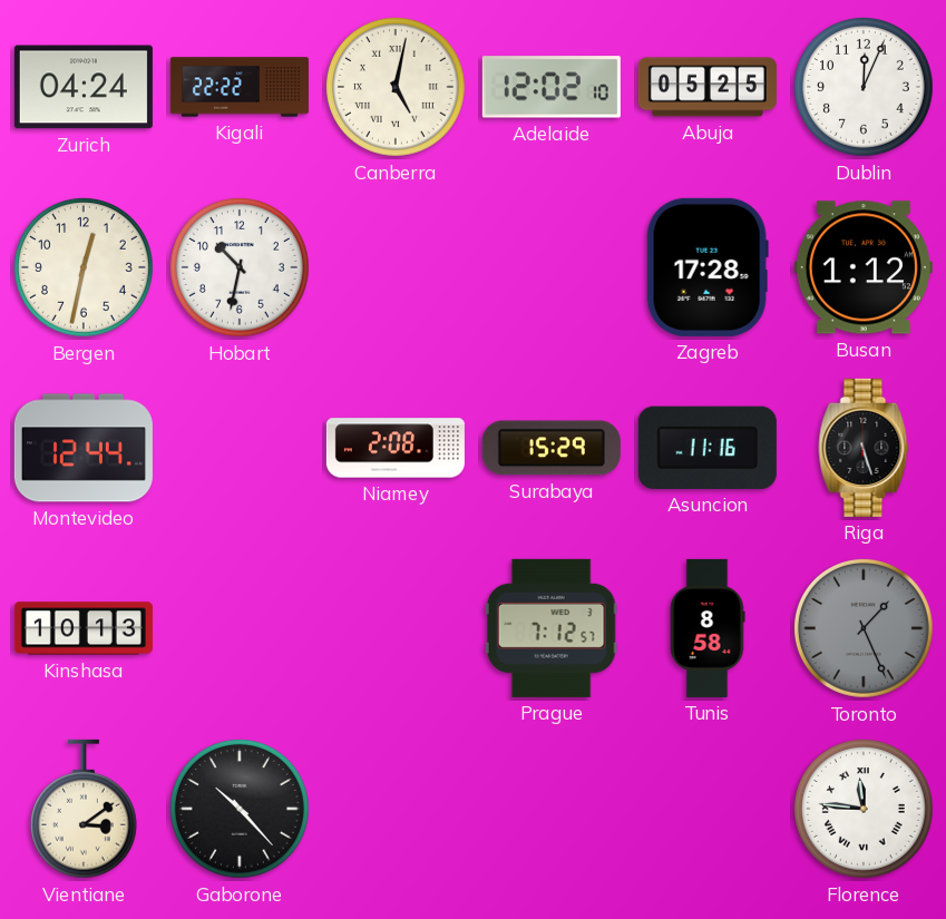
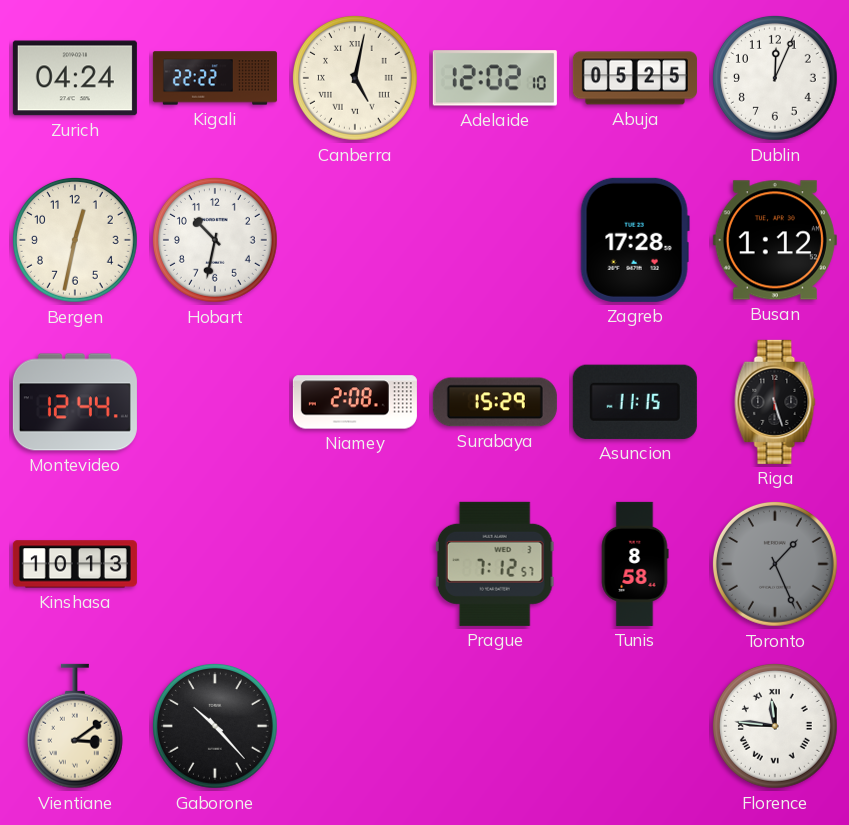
Asuncion: 11:16 -> 11:15
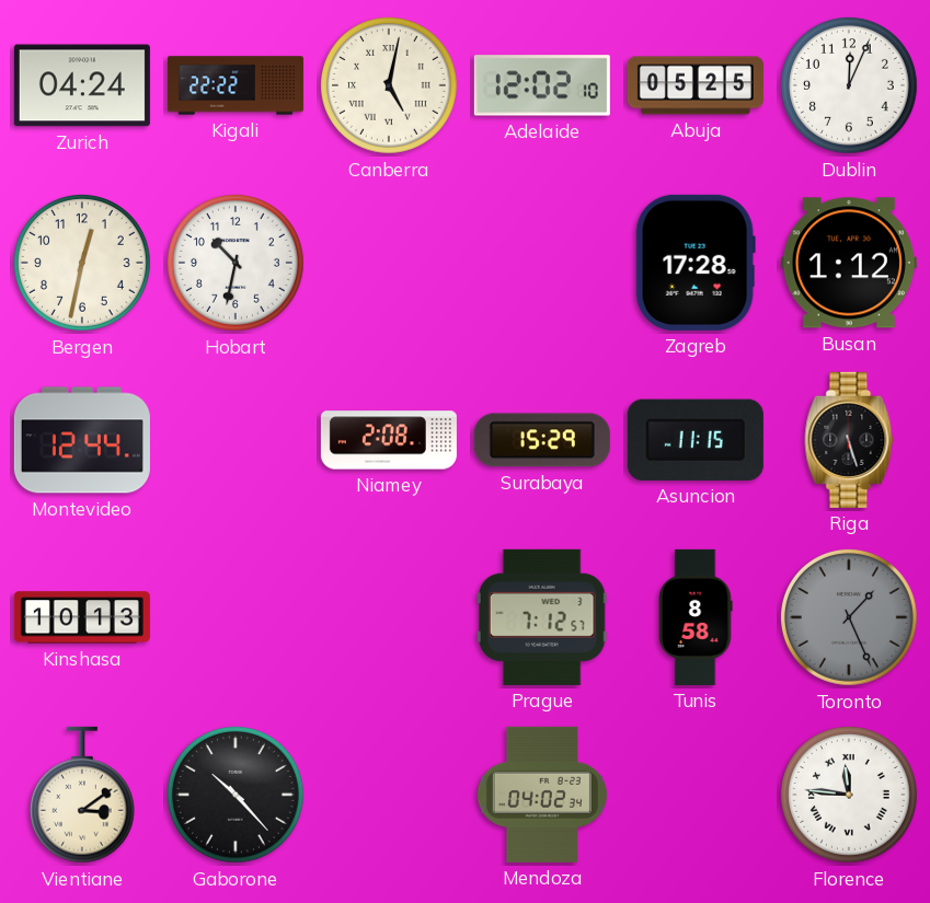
Mendoza: none -> 04:02
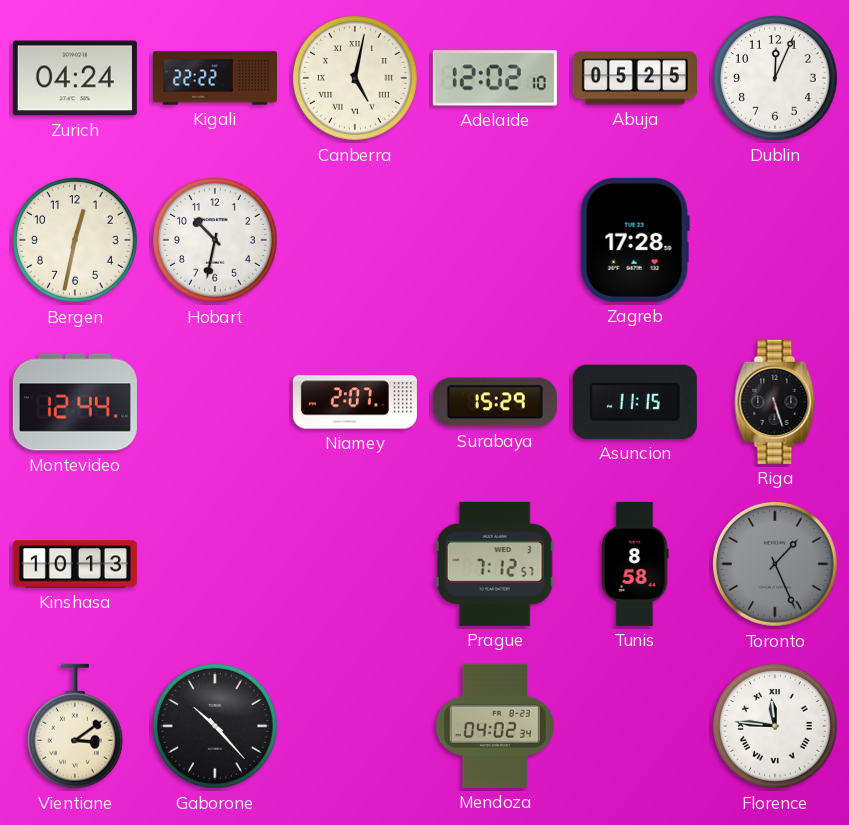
Busan: 1:12 -> none
Niamey: 2:08 -> 2:07
